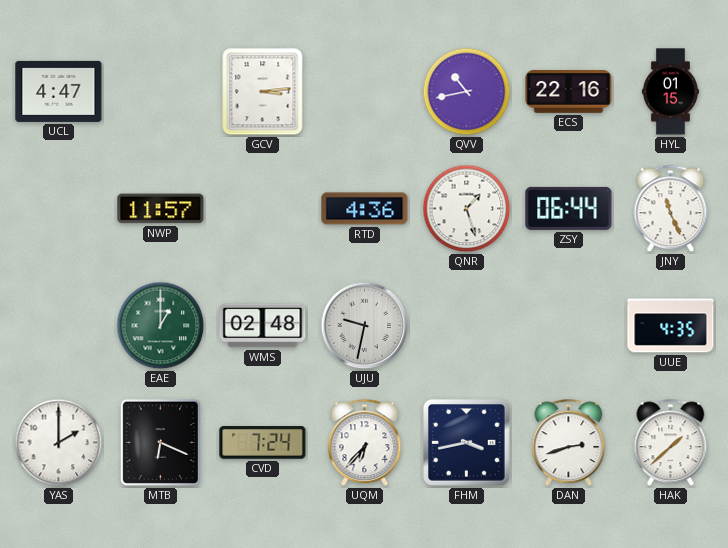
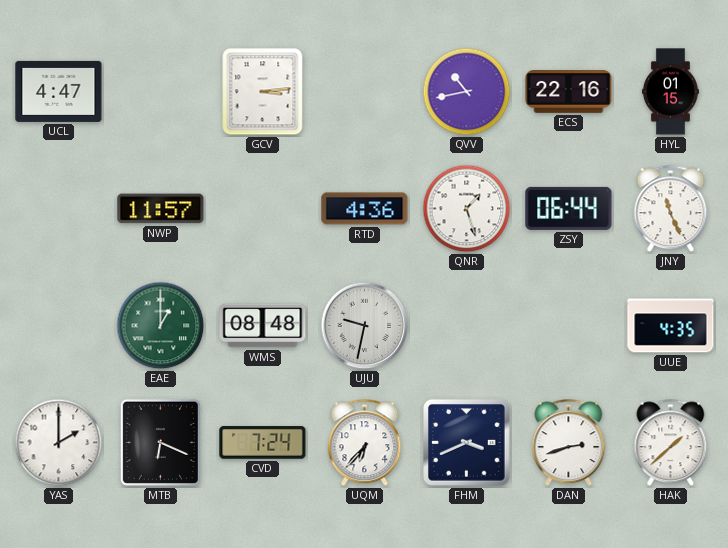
WMS: 02:48 -> 08:48
FHM: 3:43 -> 3:41
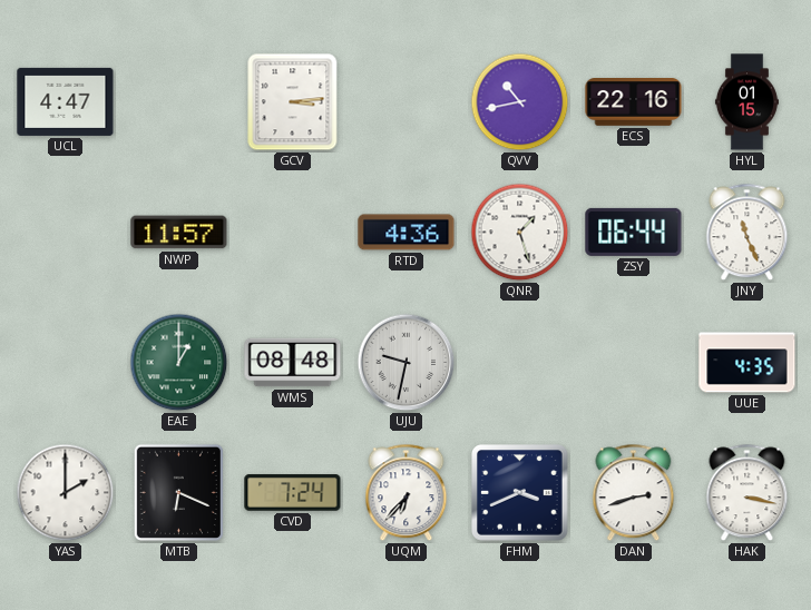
HAK: 1:38 -> 3:17
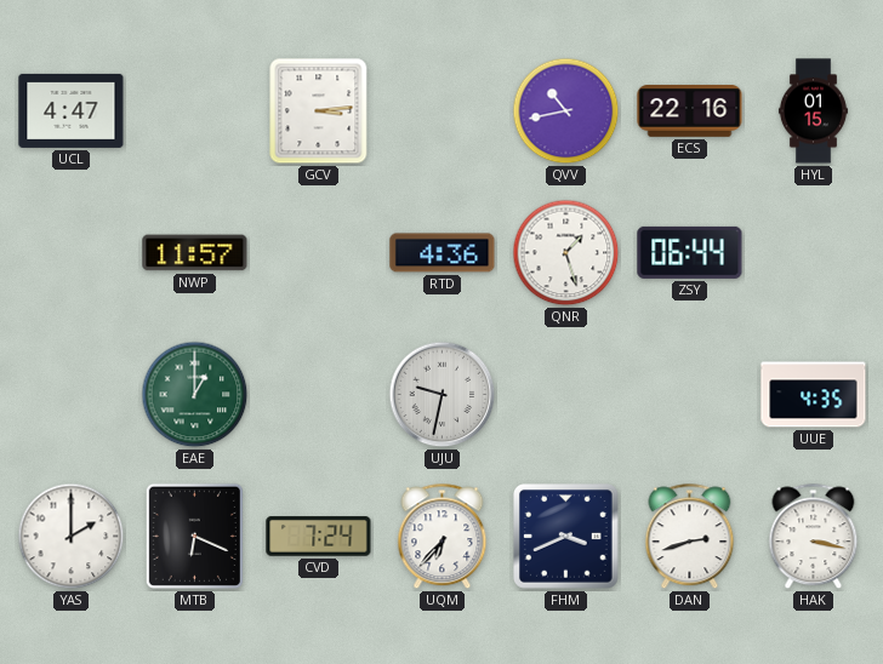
JNY: 11:26 -> none
WMS: 08:48 -> none
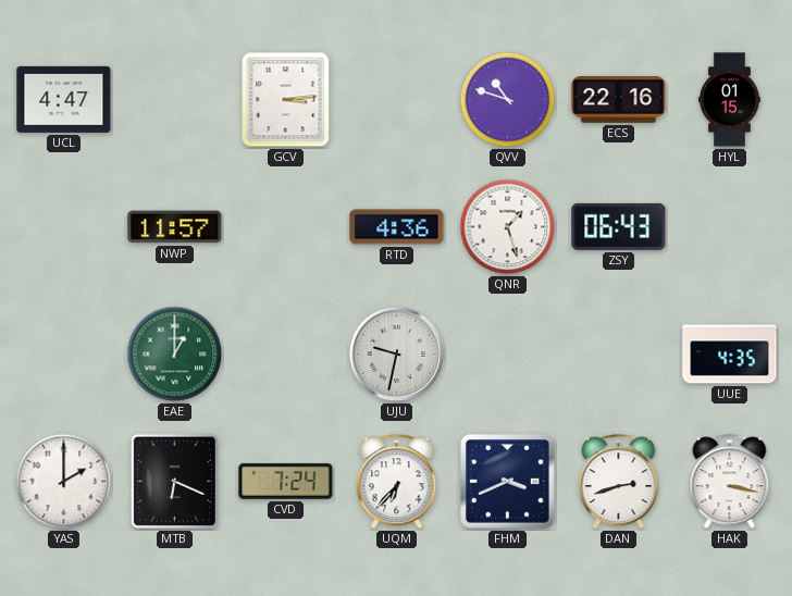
QVV: 10:43 -> 10:48
ZSY: 06:44 -> 06:43
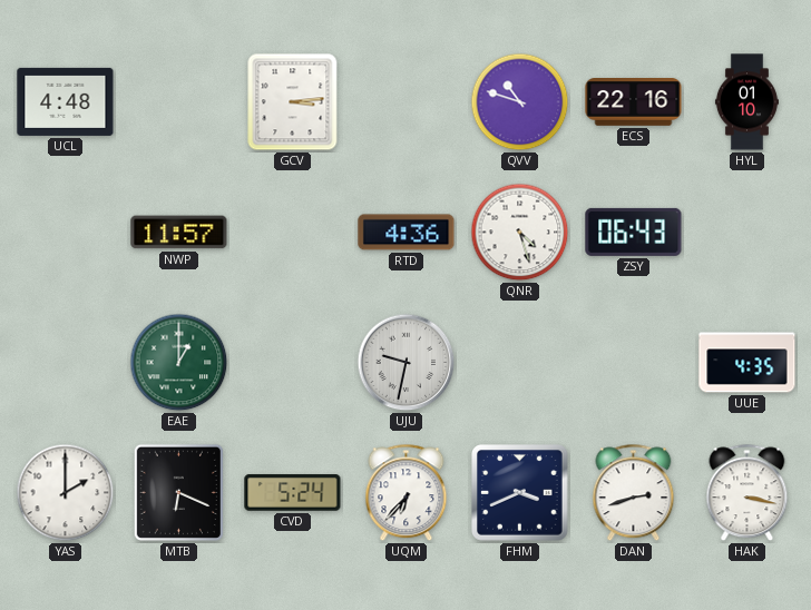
UCL: 4:47 -> 4:48
HYL: 01:15 -> 01:10
QNR: 1:27 -> 4:27
CVD: 7:24 -> 5:24
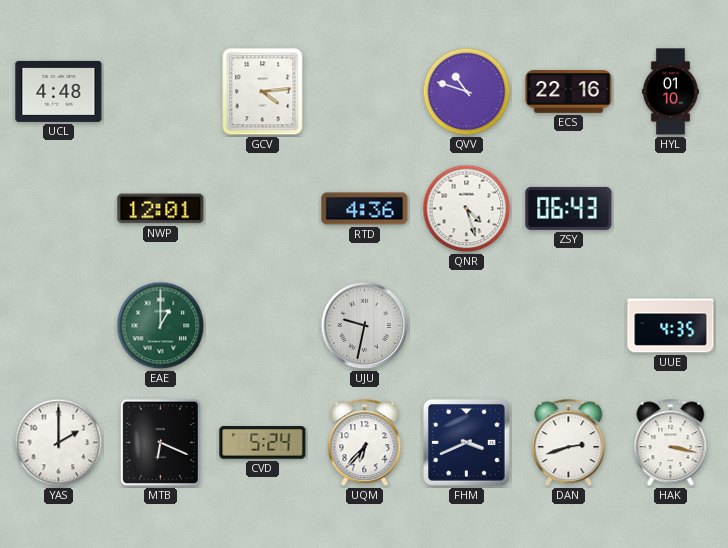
GCV: 3:14 -> 4:14
NWP: 11:57 -> 12:01
